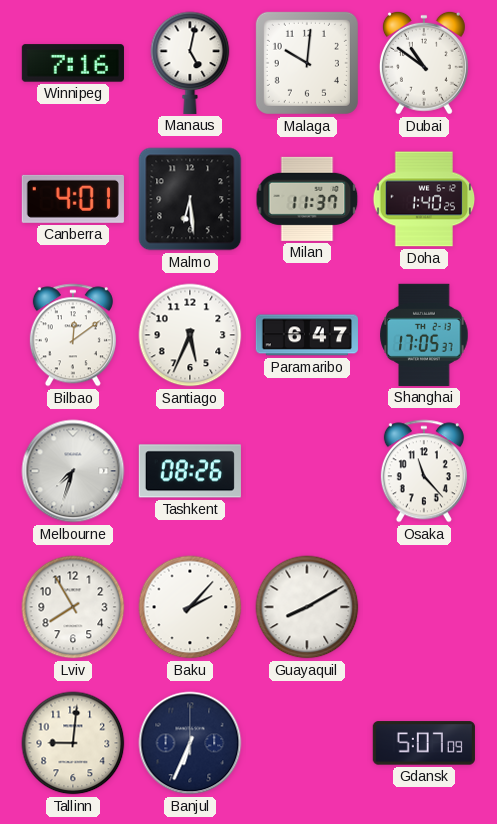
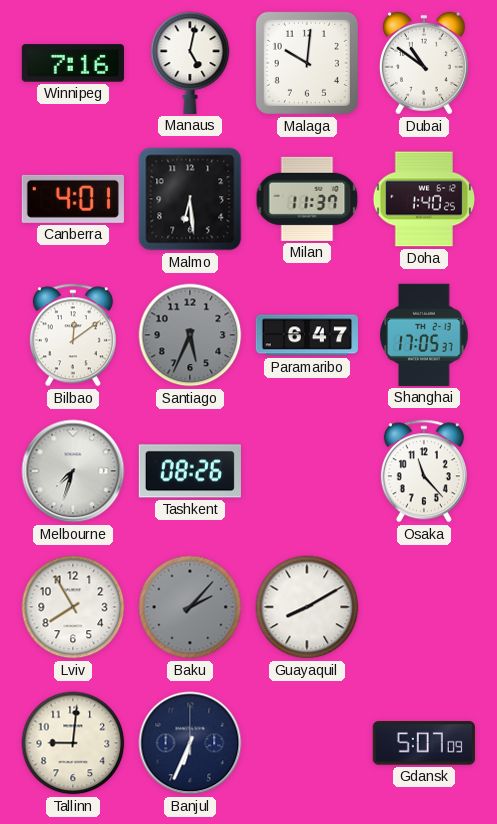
Santiago dial: white -> grey
Baku dial: white -> grey
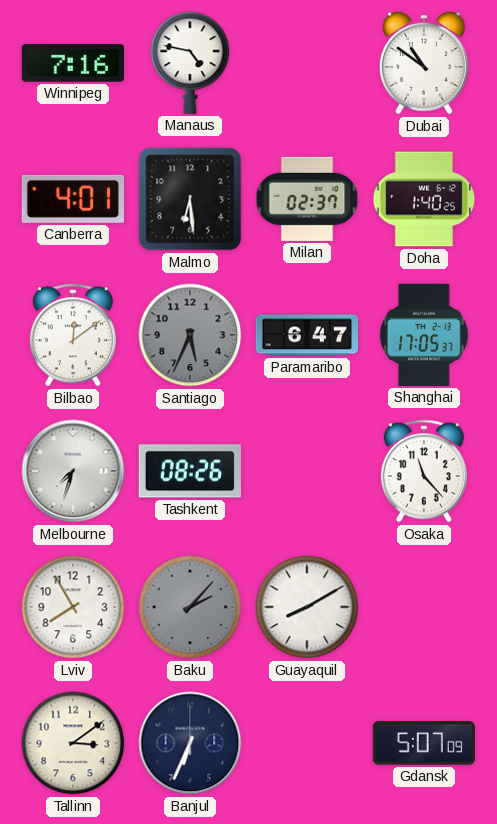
Manaus: 5:02 -> 4:47
Malaga: 10:01 -> none
Milan: 11:37 -> 02:37
Tallinn: 9:01 -> 3:09
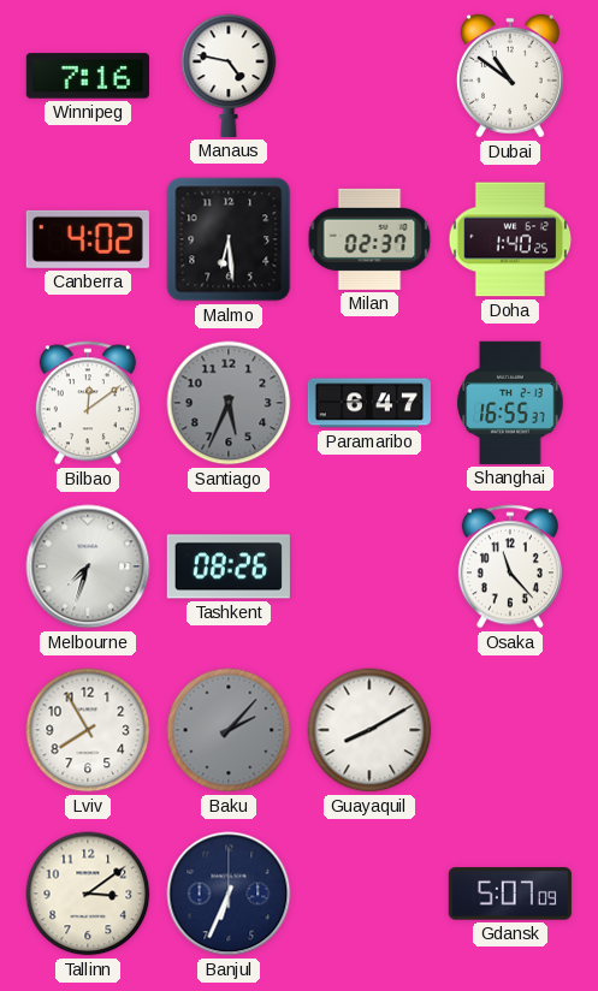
Canberra: 4:01 -> 4:02
Shanghai: 17:05 -> 16:55
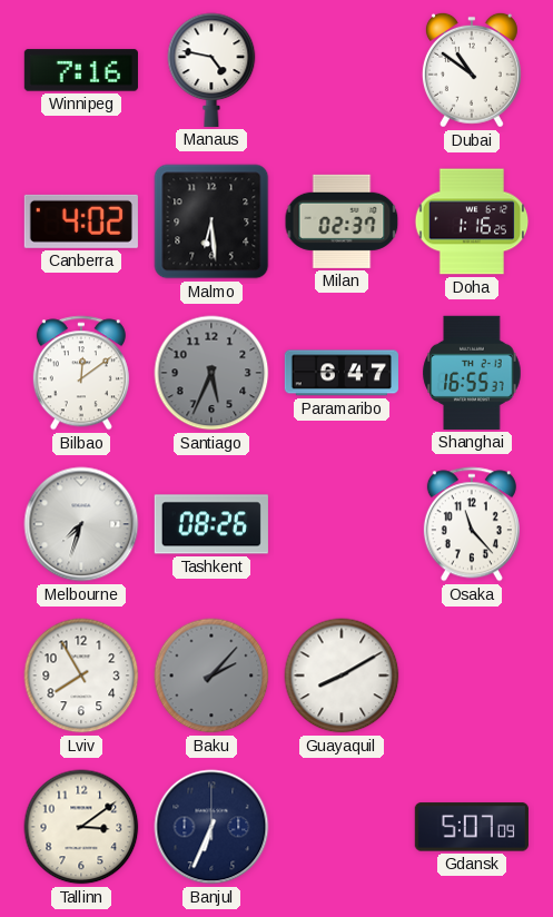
Doha: 1:40 -> 1:16
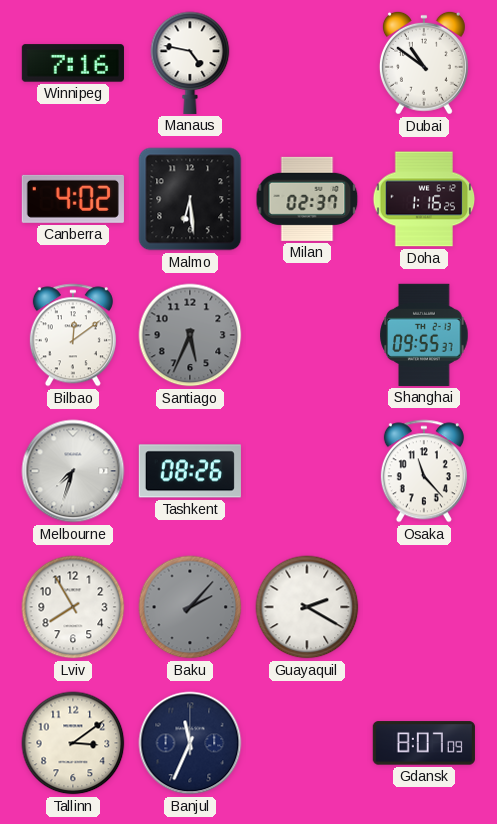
Paramaribo: 6:47 -> none
Shanghai: 16:55 -> 09:55
Guayaquil: 8:10 -> 2:20
Banjul: 6:34 -> 11:34
Gdansk: 5:07 -> 8:07
